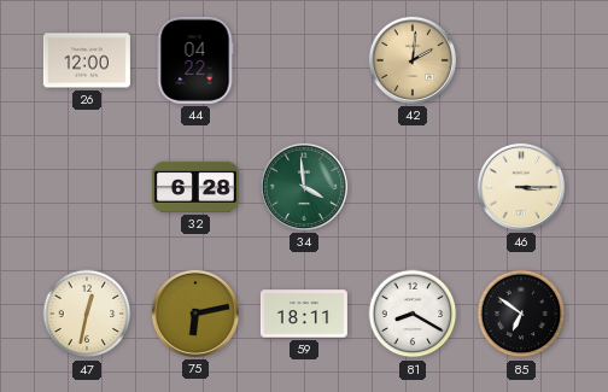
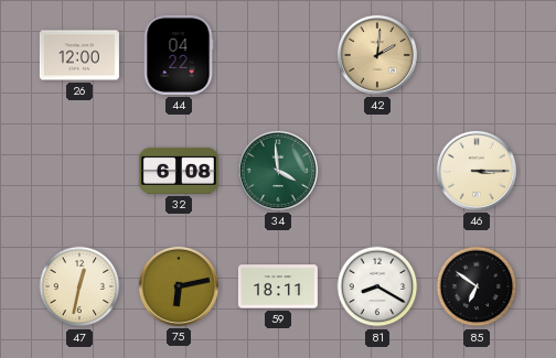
32: 6:28 -> 6:08
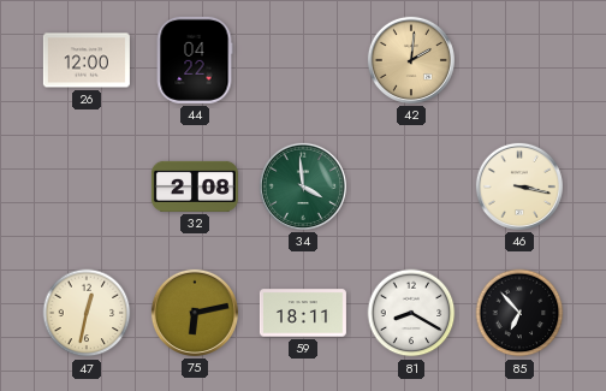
32: 6:08 -> 2:08
46: 3:15 -> 3:17
85: 6:51 -> 6:53
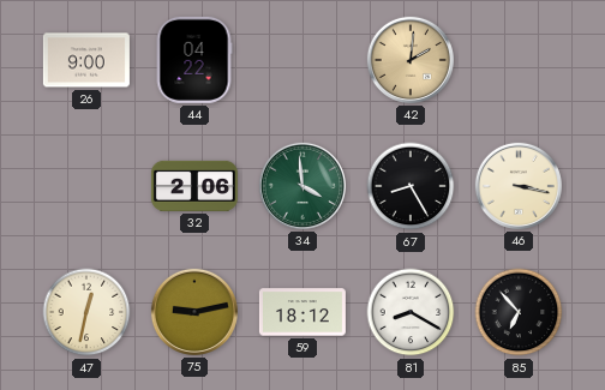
26: 12:00 -> 9:00
32: 2:08 -> 2:06
67: none -> 8:25
75: 6:13 -> 9:13
59: 18:11 -> 18:12
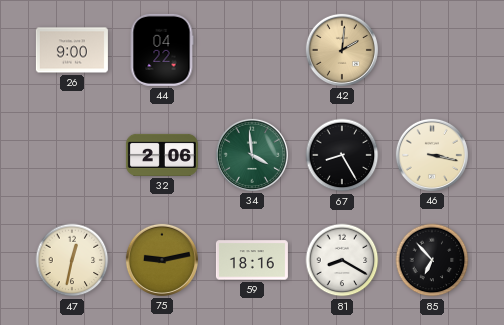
59: 18:12 -> 18:16
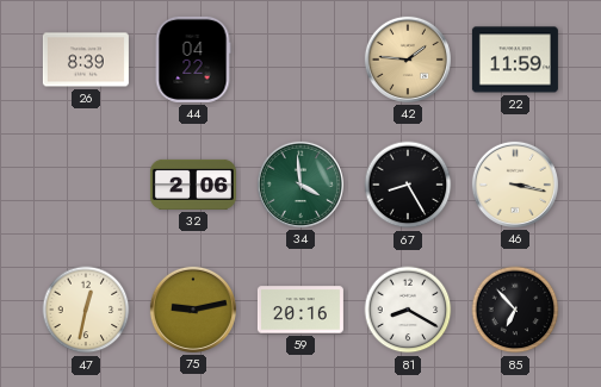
26: 9:00 -> 8:39
42: 2:01 -> 1:46
22: none -> 11:59
59: 18:16 -> 20:16
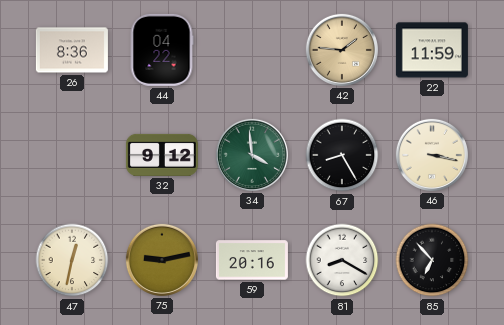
26: 8:39 -> 8:36
32: 2:06 -> 9:12
